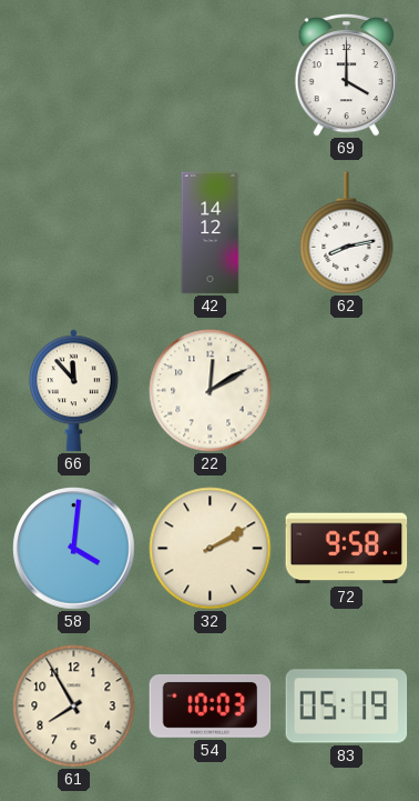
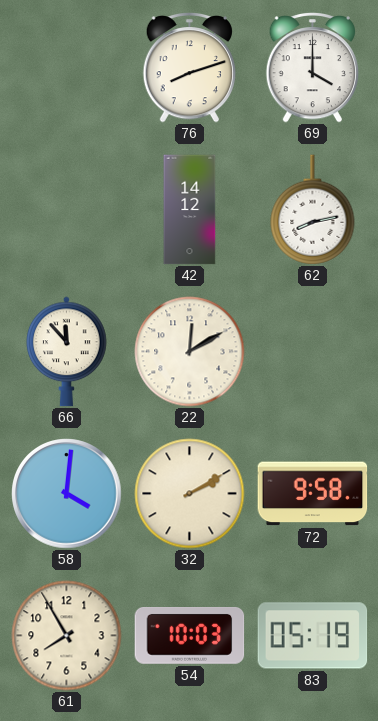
76: none -> 8:12
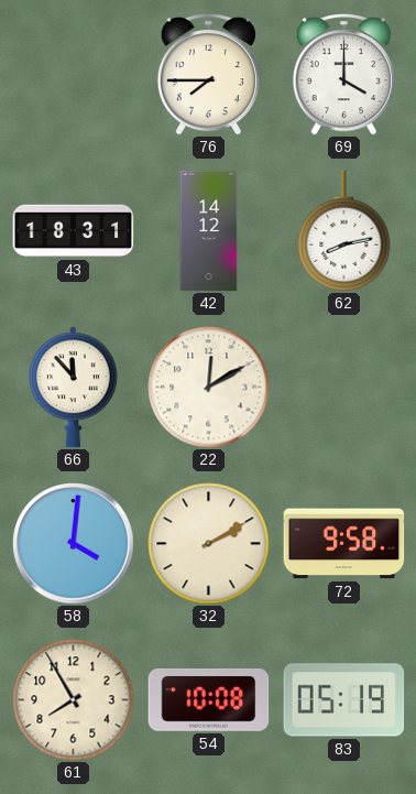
76: 8:12 -> 7:45
43: none -> 18:31
54: 10:03 -> 10:08
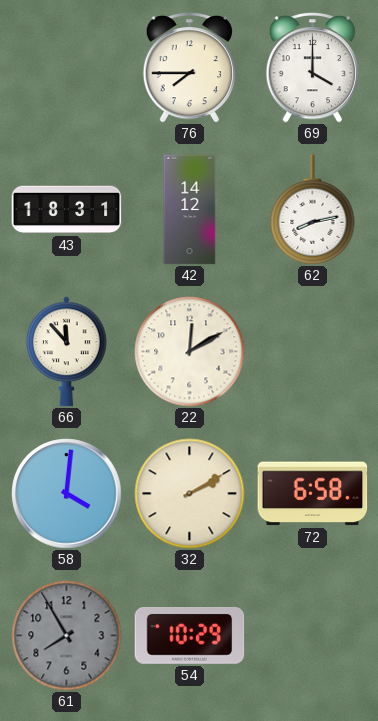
72: 9:58 -> 6:58
61 dial: cream -> grey
54: 10:08 -> 10:29
83: 05:19 -> none
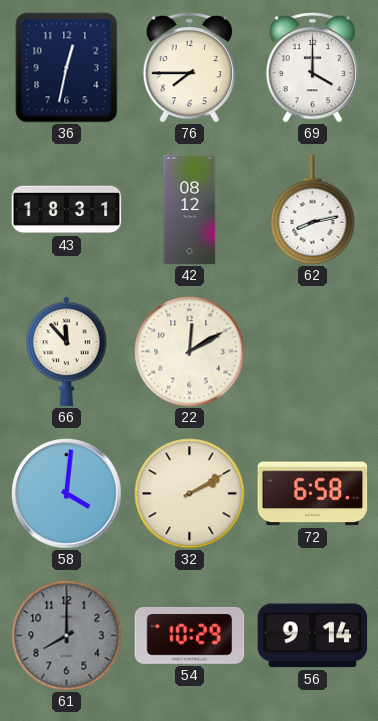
36: none -> 12:32
42: 14:12 -> 08:12
61: 7:55 -> 8:00
56: none -> 9:14
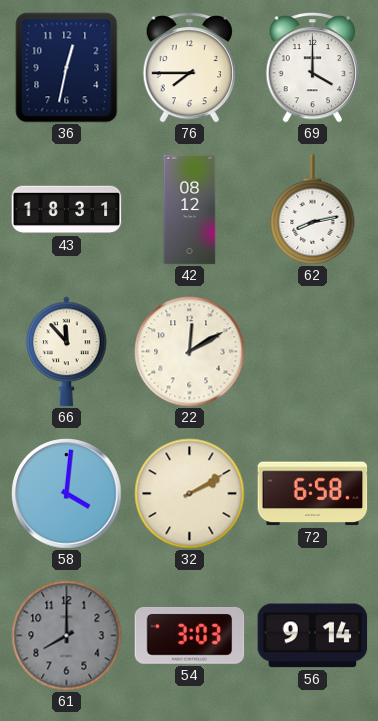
54: 10:29 -> 3:03
